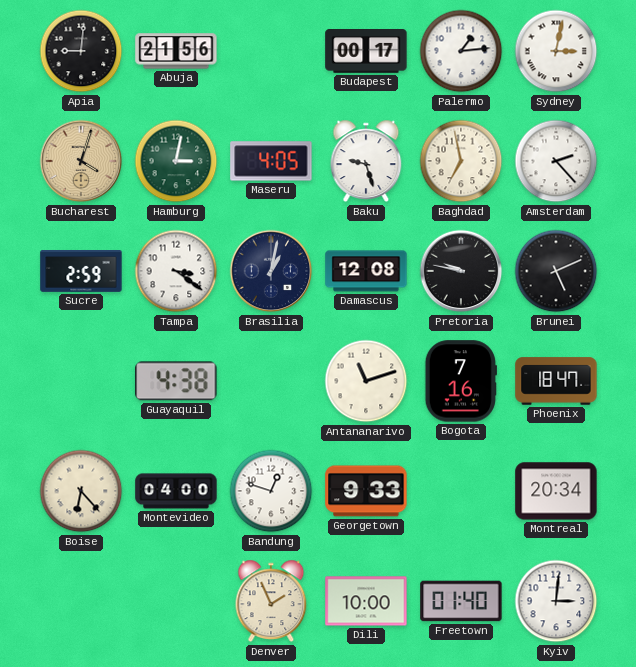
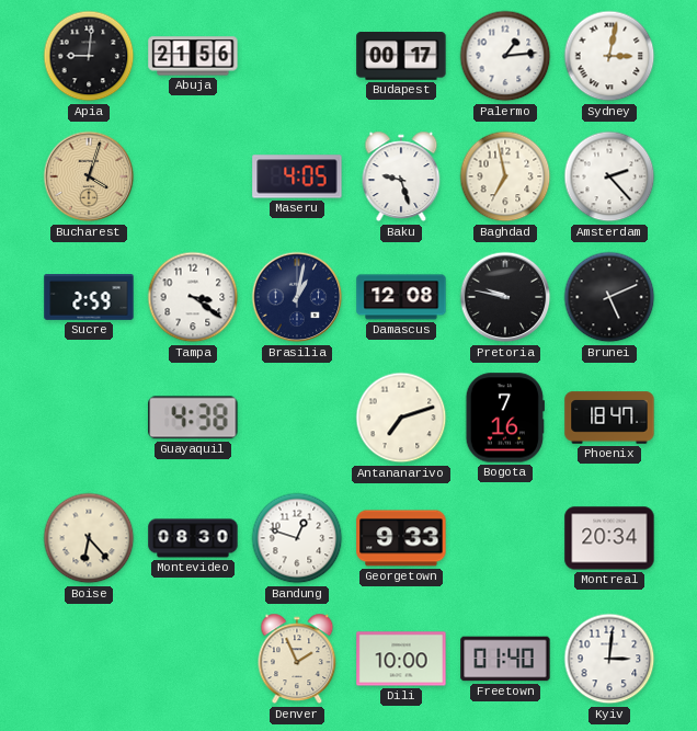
Hamburg: 3:02 -> none
Antananarivo: 11:12 -> 7:12
Montevideo: 04:00 -> 08:30
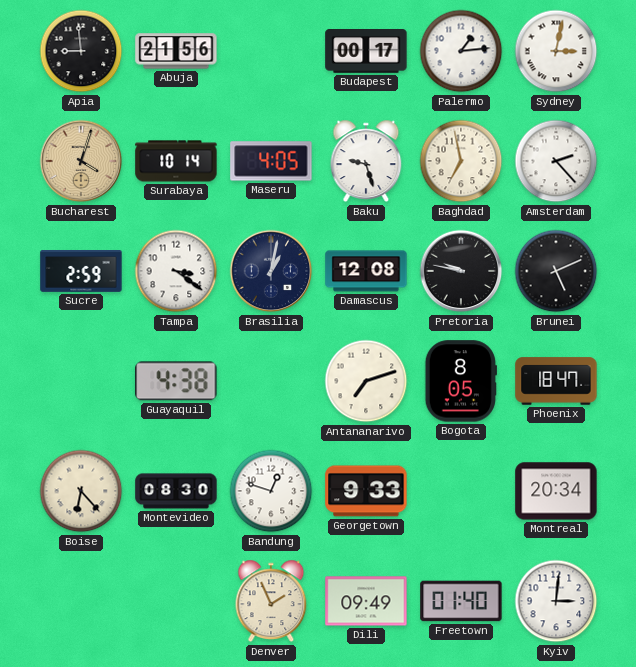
Apia: 9:01 -> 8:59
Surabaya: none -> 10:14
Bogota: 7:16 -> 8:05
Dili: 10:00 -> 09:49
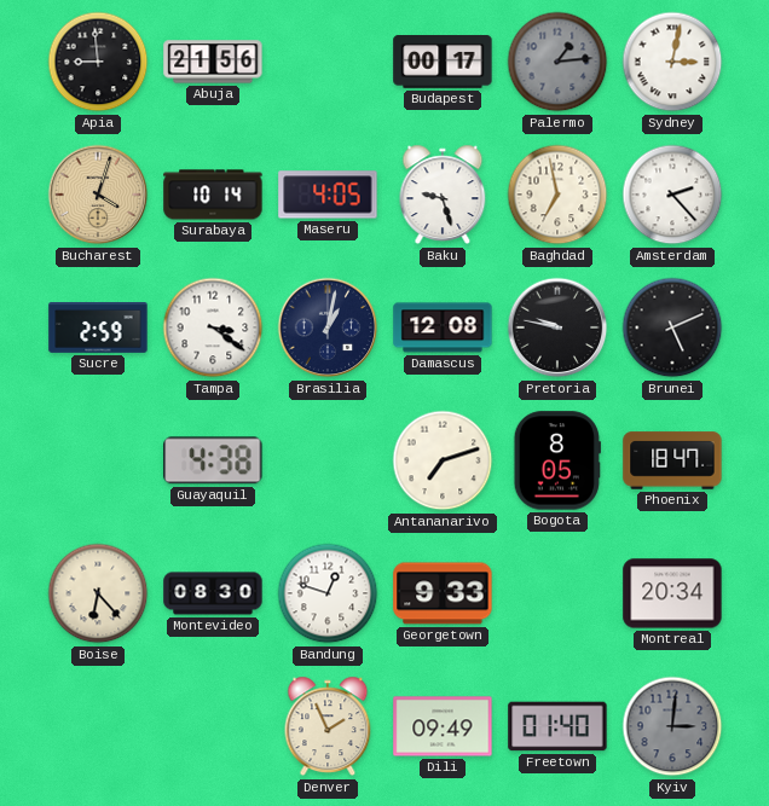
Palermo dial: white -> grey
Kyiv dial: white -> grey
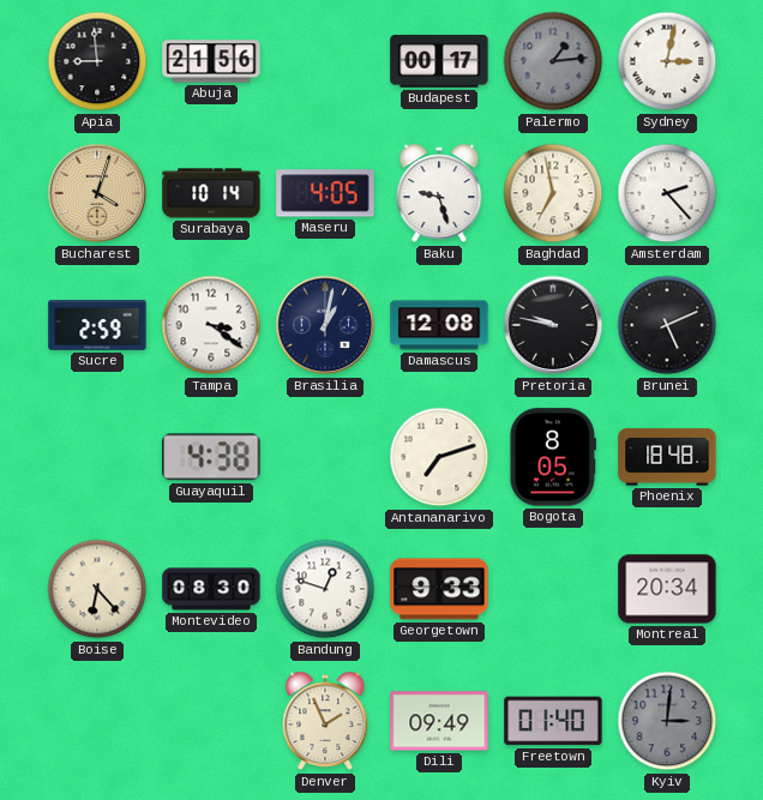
Phoenix: 18:47 -> 18:48
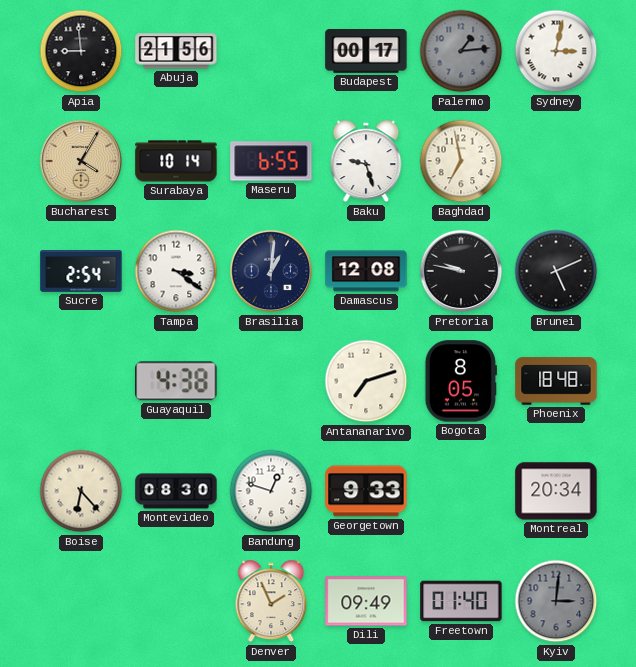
Bucharest: 4:03 -> 4:05
Maseru: 4:05 -> 6:55
Amsterdam: 2:23 -> none
Sucre: 2:59 -> 2:54
Brasilia: 1:02 -> 1:01
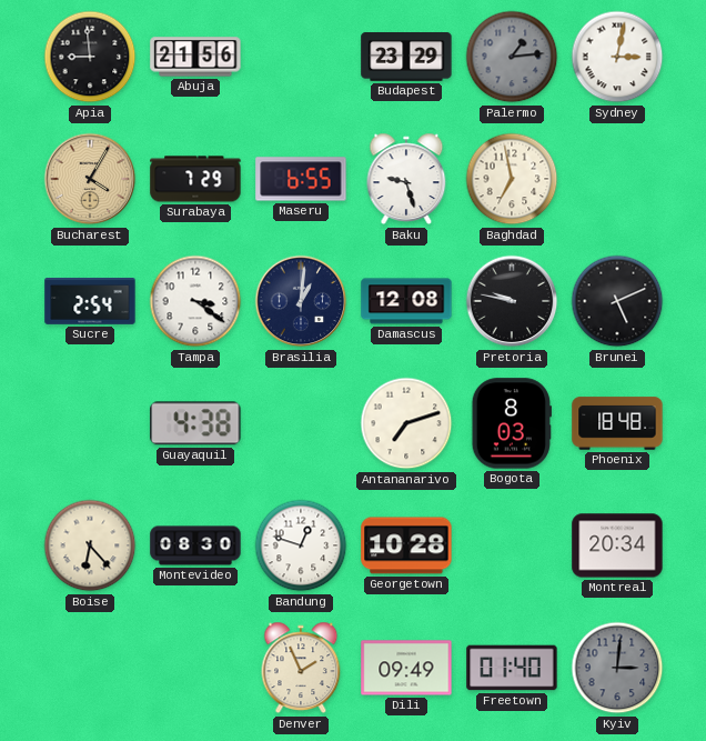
Budapest: 00:17 -> 23:29
Surabaya: 10:14 -> 7:29
Bogota: 8:05 -> 8:03
Georgetown: 9:33 -> 10:28
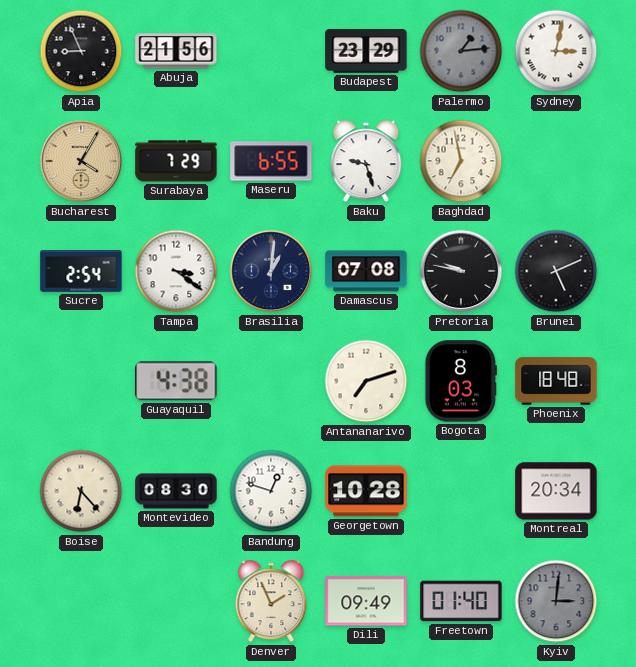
Apia: 8:59 -> 8:56
Damascus: 12:08 -> 07:08
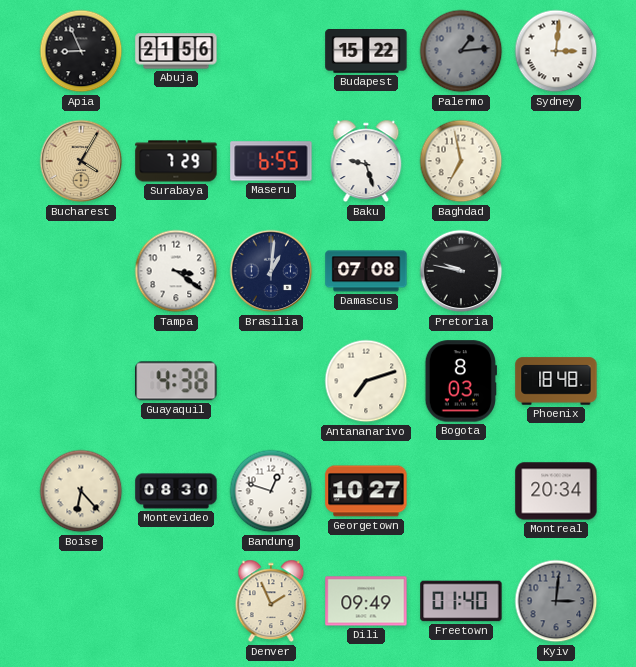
Budapest: 23:29 -> 15:22
Sydney: 3:02 -> 3:01
Sucre: 2:54 -> none
Brunei: 5:11 -> none
Georgetown: 10:28 -> 10:27
